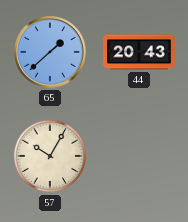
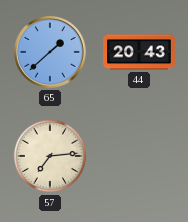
57: 10:05 -> 7:14
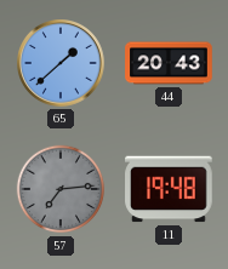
57 dial: cream -> grey
11: none -> 19:48
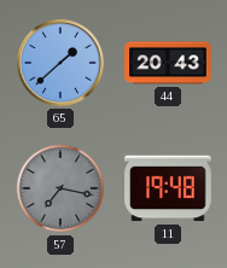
57: 7:14 -> 7:17
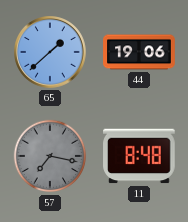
44: 20:43 -> 19:06
11: 19:48 -> 8:48
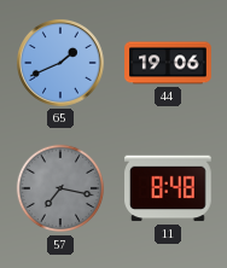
65: 1:38 -> 1:41
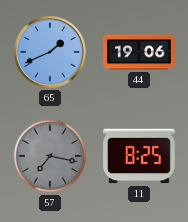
11: 8:48 -> 8:25
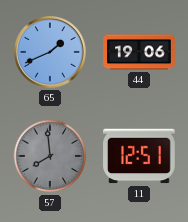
57: 7:17 -> 7:59
11: 8:25 -> 12:51
